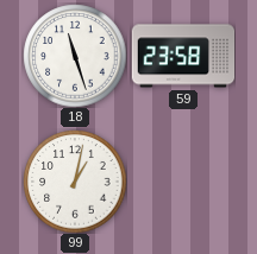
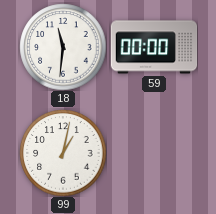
18: 11:27 -> 11:31
59: 23:58 -> 00:00
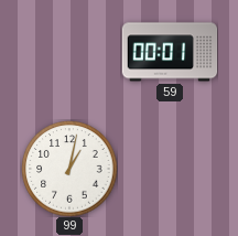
18: 11:31 -> none
59: 00:00 -> 00:01
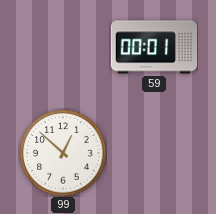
99: 1:02 -> 12:52
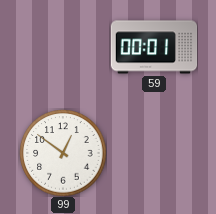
99: 12:52 -> 12:51
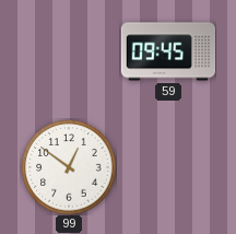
59: 00:01 -> 09:45
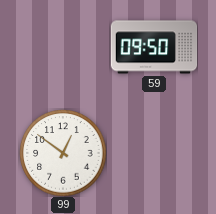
59: 09:45 -> 09:50
